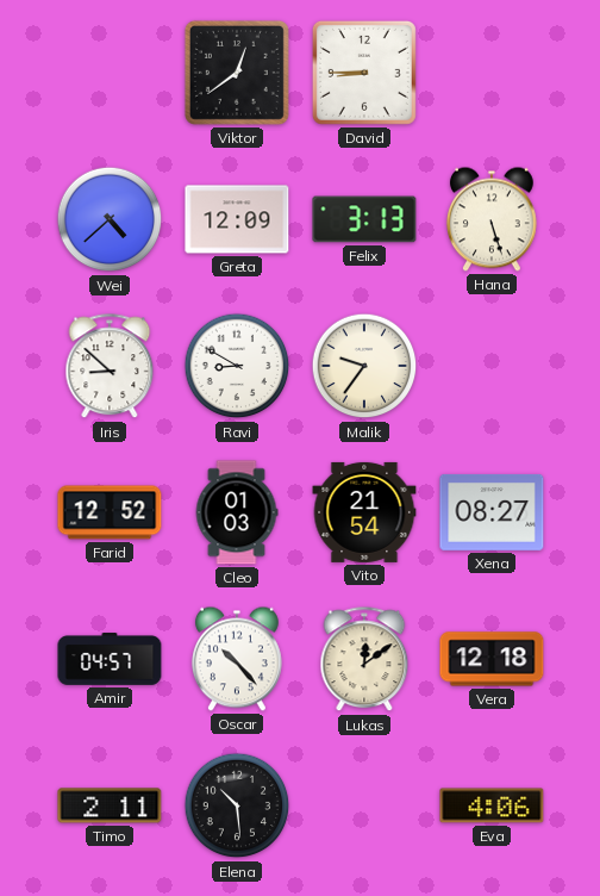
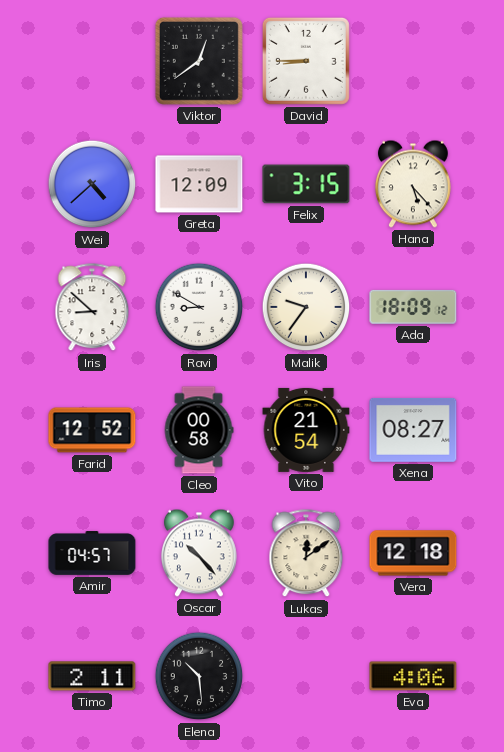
Felix: 3:13 -> 3:15
Hana: 5:27 -> 5:23
Ada: none -> 18:09
Cleo: 01:03 -> 00:58
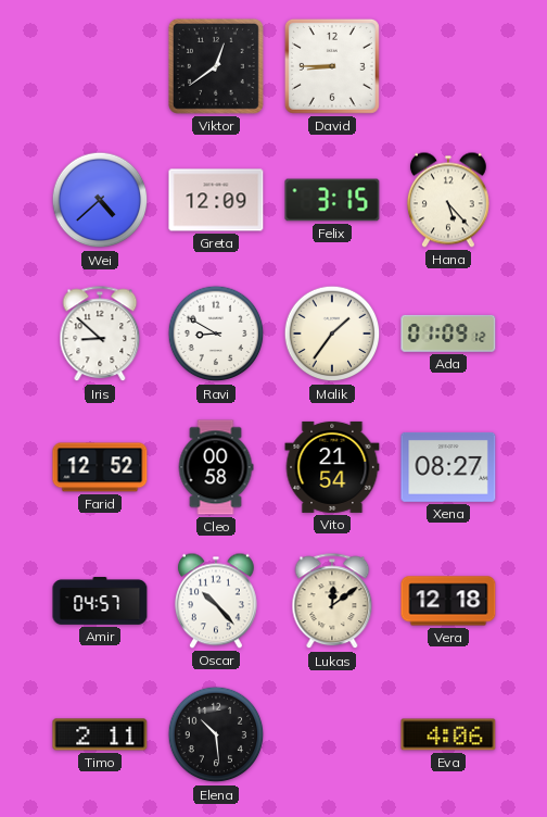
Malik: 9:36 -> 1:36
Ada: 18:09 -> 01:09
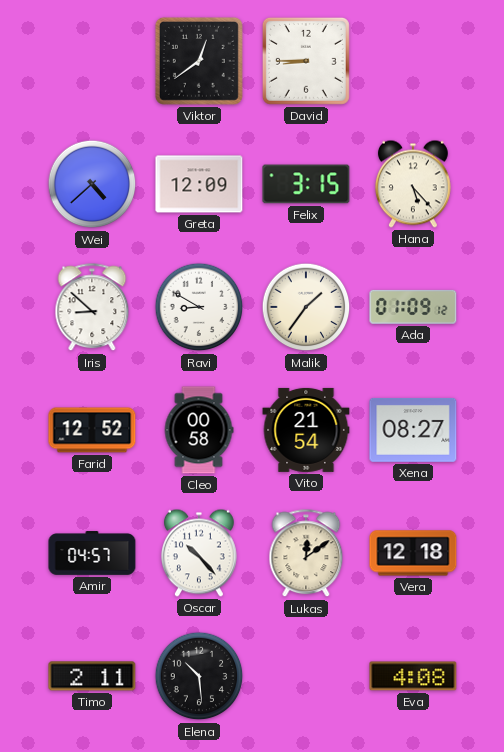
Eva: 4:06 -> 4:08
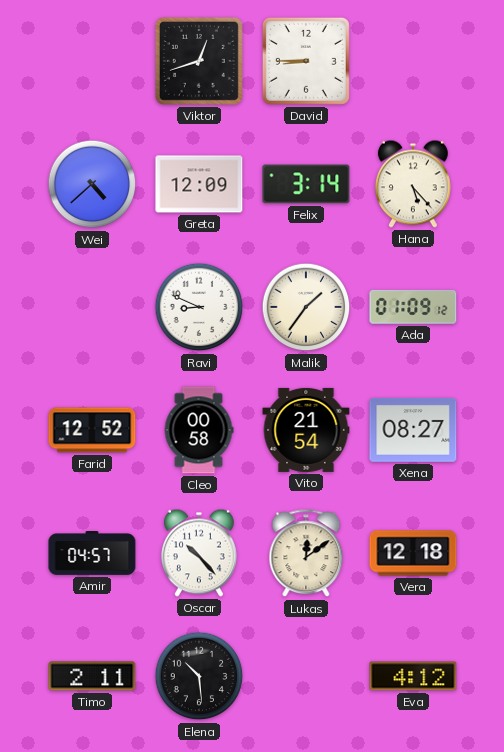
Viktor: 12:39 -> 12:42
Felix: 3:15 -> 3:14
Iris: 8:52 -> none
Ravi: 8:50 -> 8:49
Eva: 4:08 -> 4:12
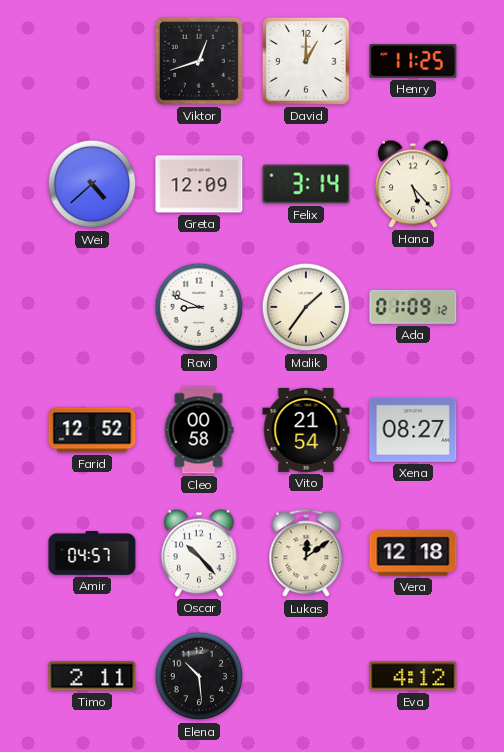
David: 8:45 -> 1:00
Henry: none -> 11:25
